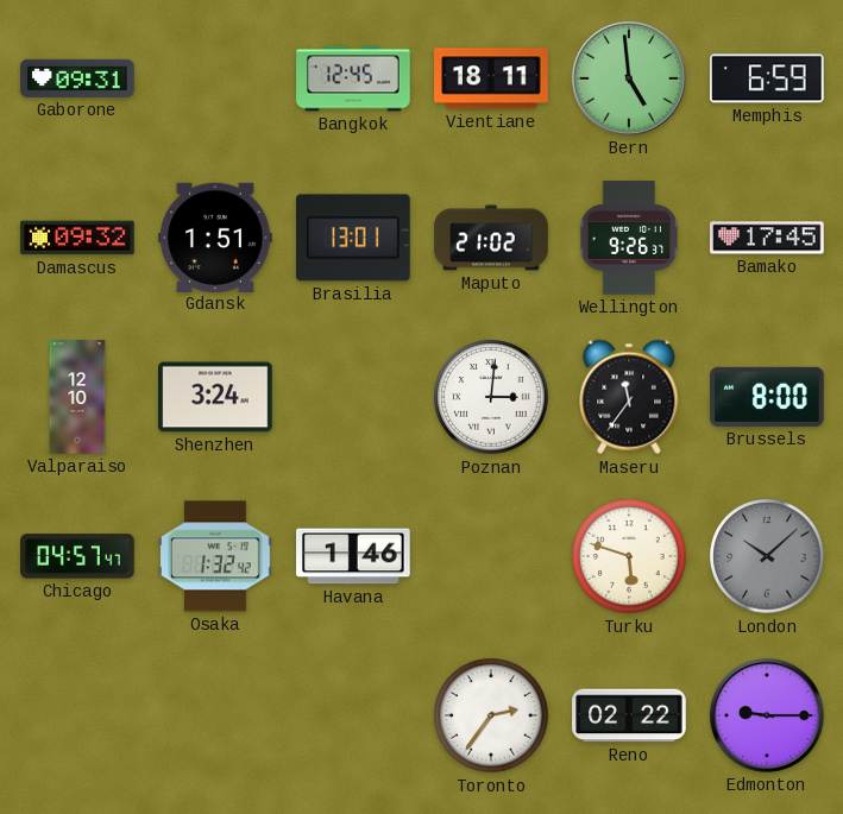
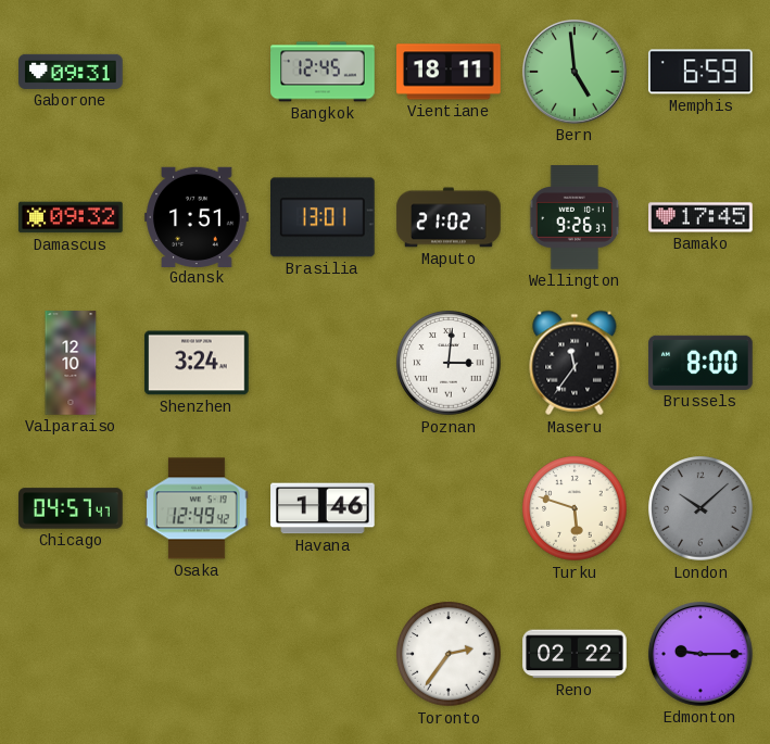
Osaka: 1:32 -> 12:49
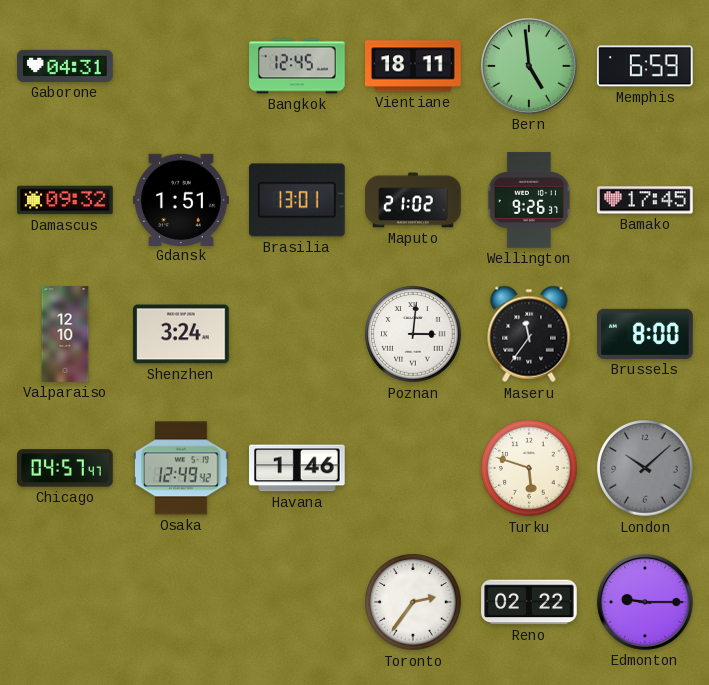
Gaborone: 09:31 -> 04:31
